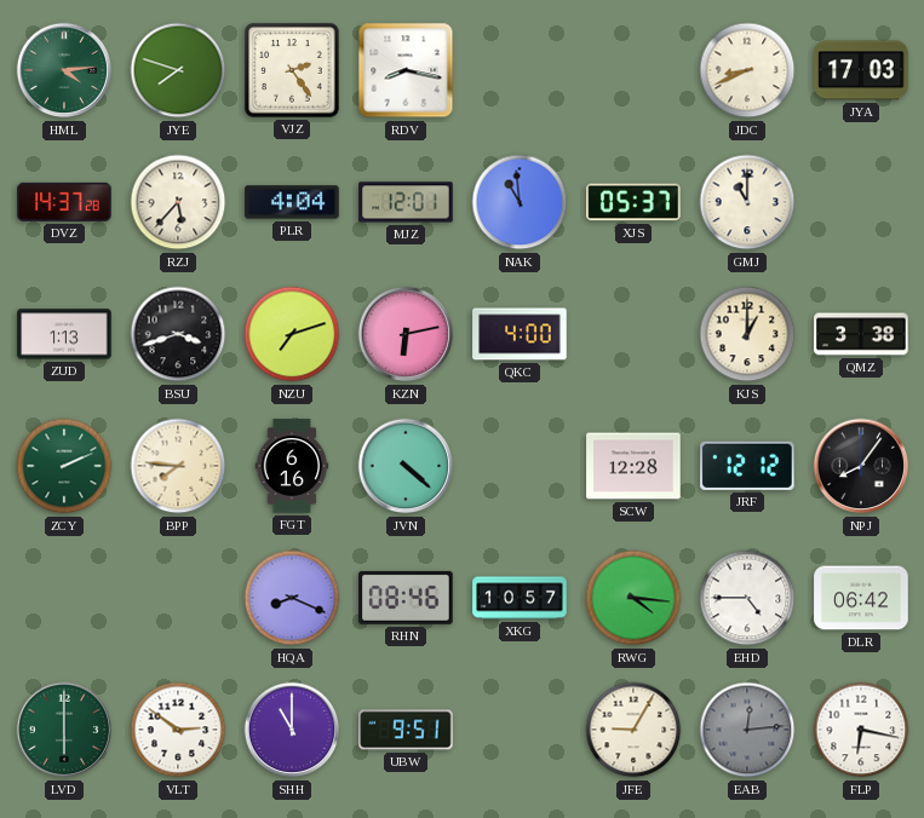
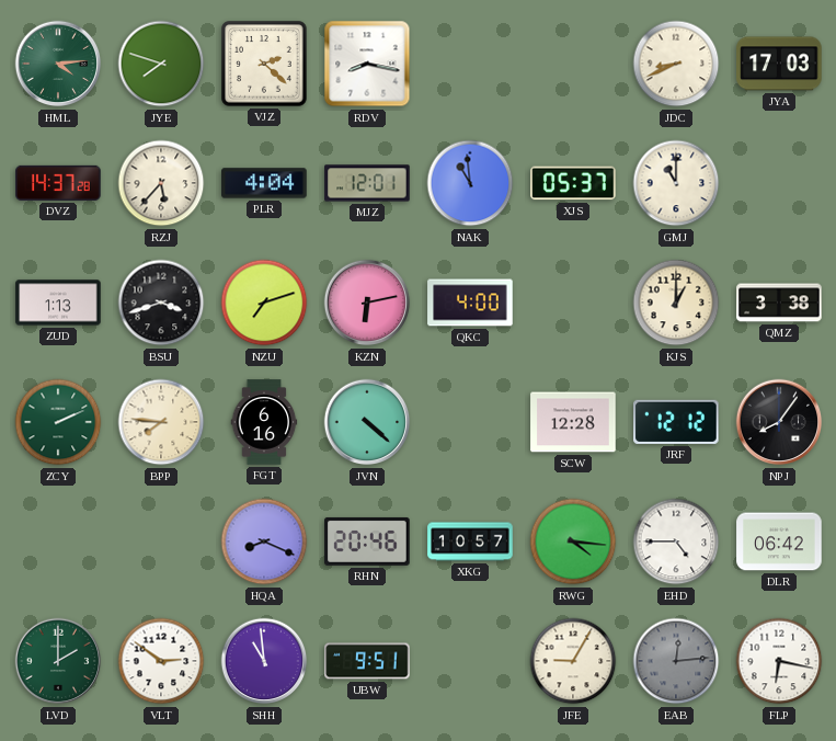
VJZ: 2:24 -> 2:22
RHN: 08:46 -> 20:46
LVD: 6:00 -> 2:00
SHH: 11:00 -> 10:59
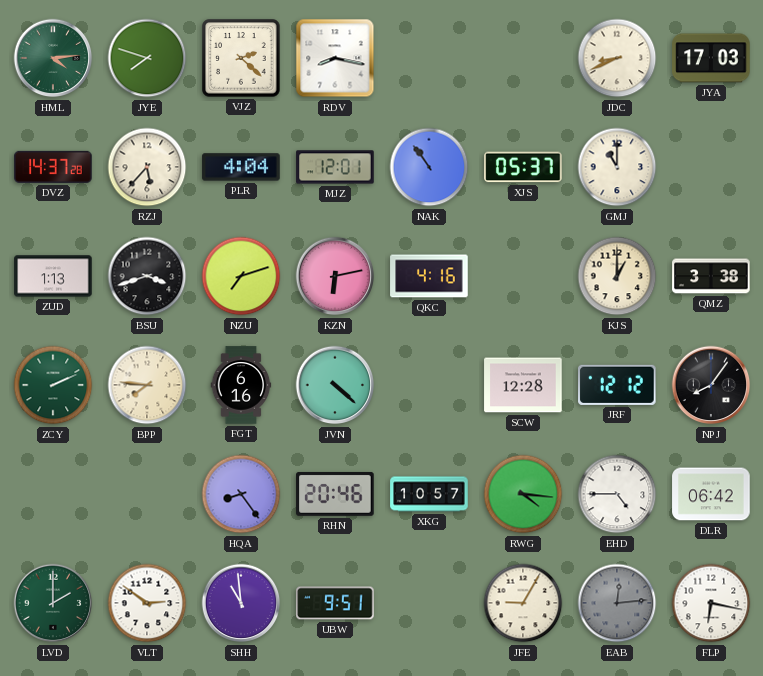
NAK: 10:59 -> 10:54
QKC: 4:00 -> 4:16
HQA: 8:19 -> 8:24
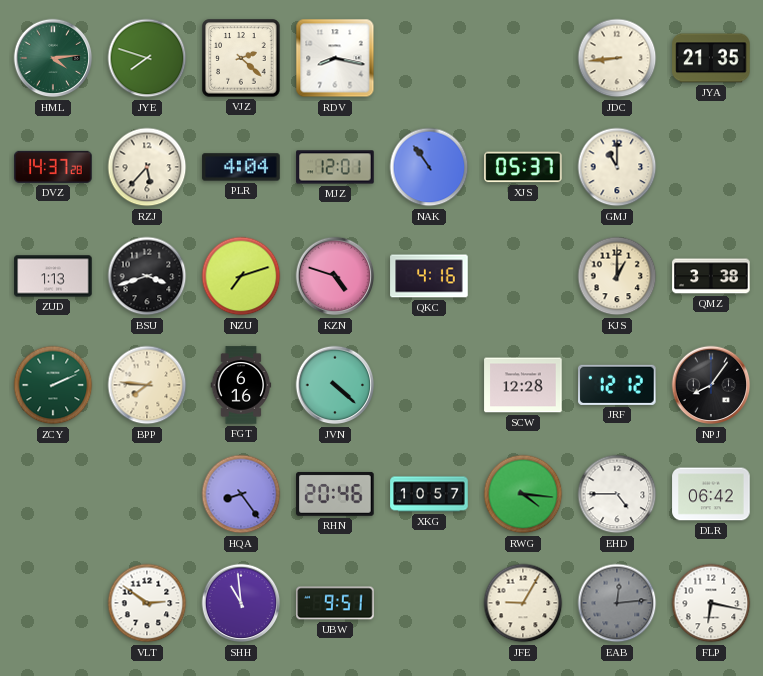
JDC: 8:41 -> 8:44
JYA: 17:03 -> 21:35
KZN: 6:13 -> 4:48
LVD: 2:00 -> none
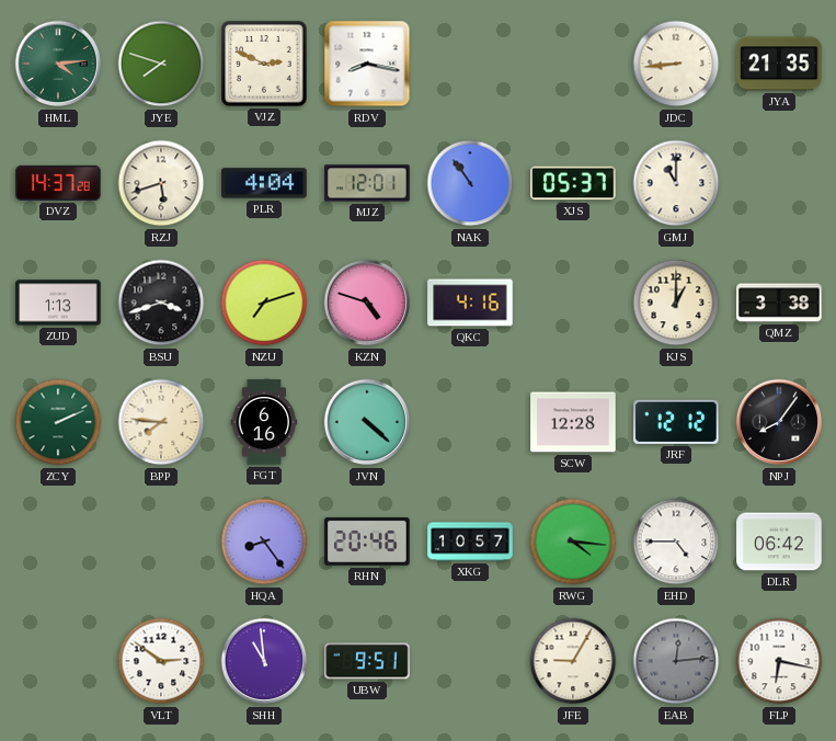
VJZ: 2:22 -> 2:49
RZJ: 5:37 -> 5:42
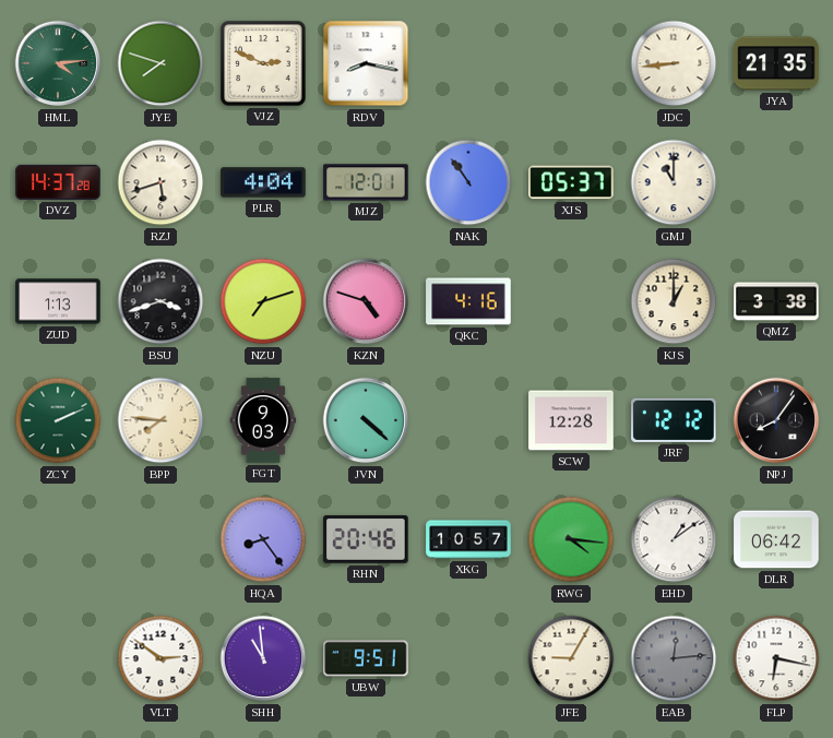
FGT: 6:16 -> 9:03
EHD: 4:45 -> 1:09
